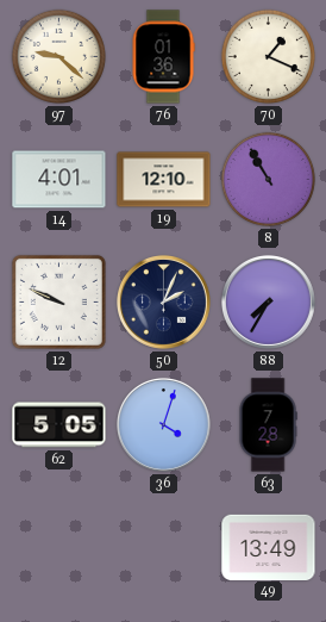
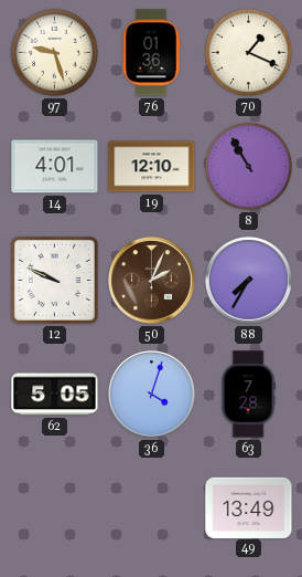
97: 9:22 -> 9:27
50 dial: navy -> brown
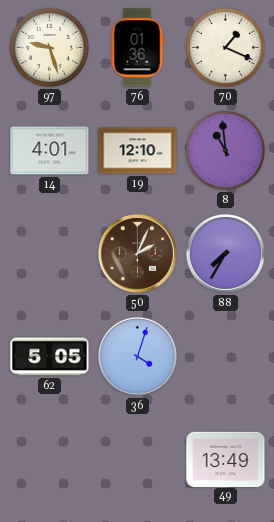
8: 10:55 -> 10:59
12: 9:49 -> none
63: 7:28 -> none
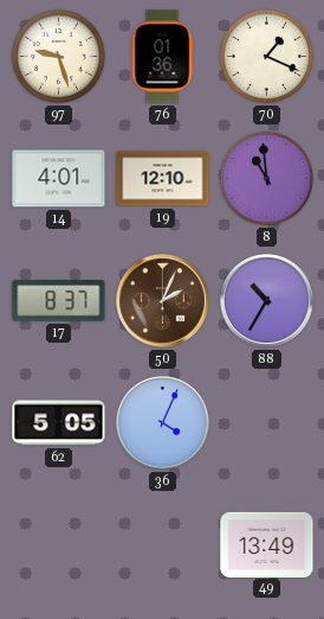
17: none -> 8:37
88: 7:35 -> 10:35
36: 4:03 -> 4:04
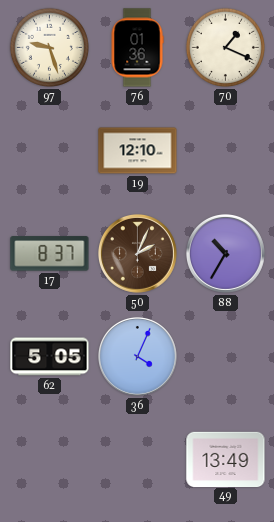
14: 4:01 -> none
8: 10:59 -> none
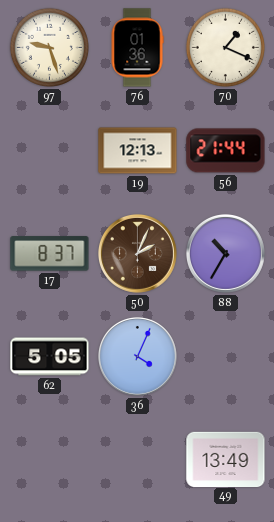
19: 12:10 -> 12:13
56: none -> 21:44
